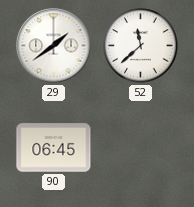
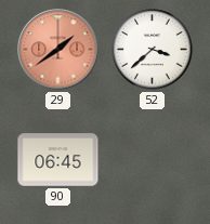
29 dial: white -> salmon
52: 11:38 -> 3:38
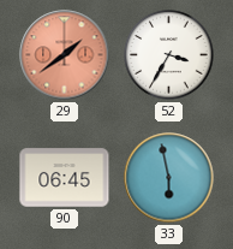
52: 3:38 -> 3:35
33: none -> 5:58
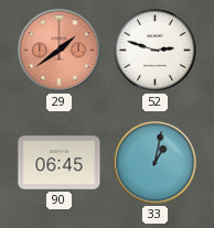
52: 3:35 -> 2:48
33: 5:58 -> 1:02
